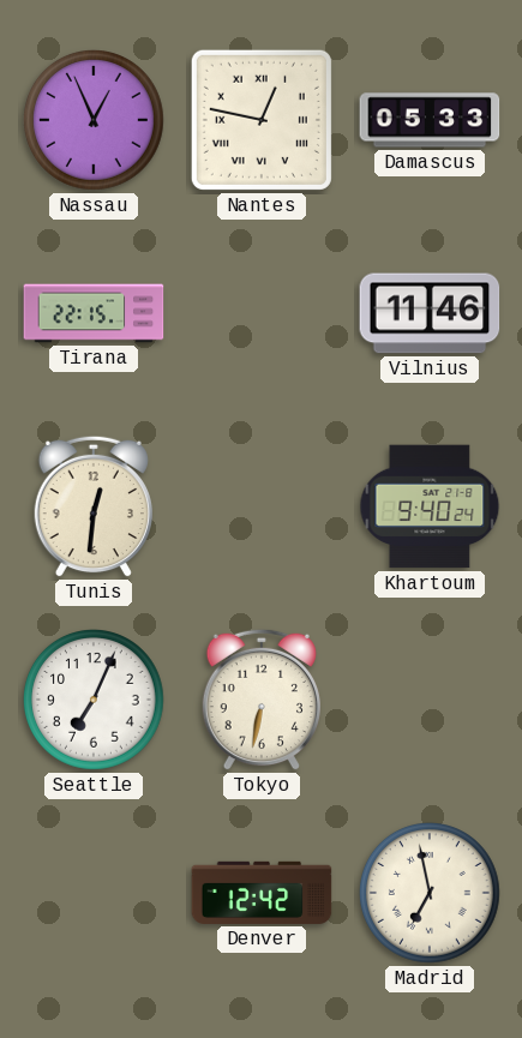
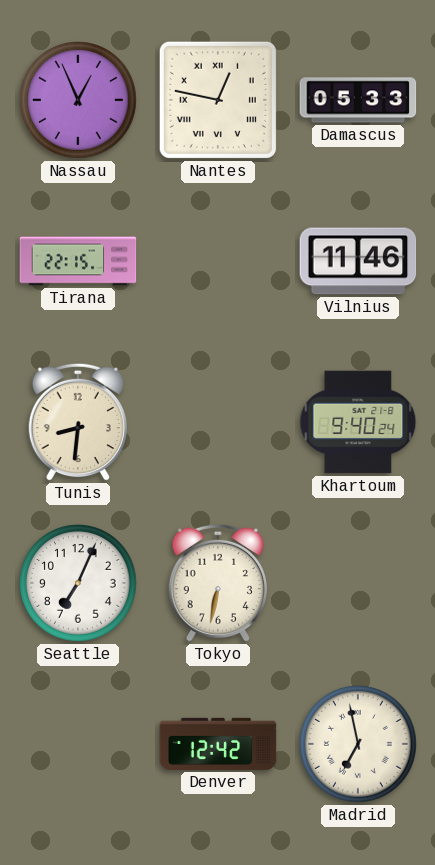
Tunis: 12:31 -> 8:31
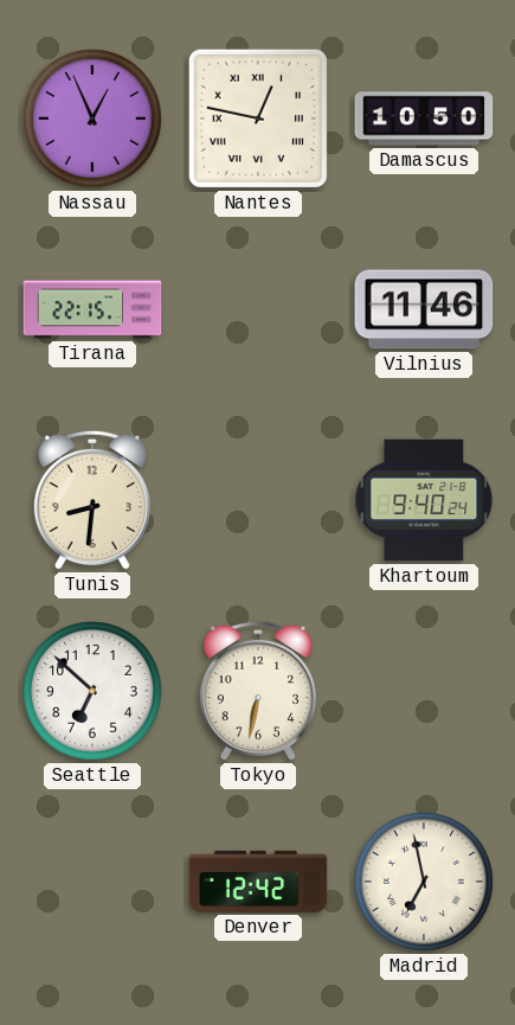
Damascus: 05:33 -> 10:50
Seattle: 7:04 -> 6:52
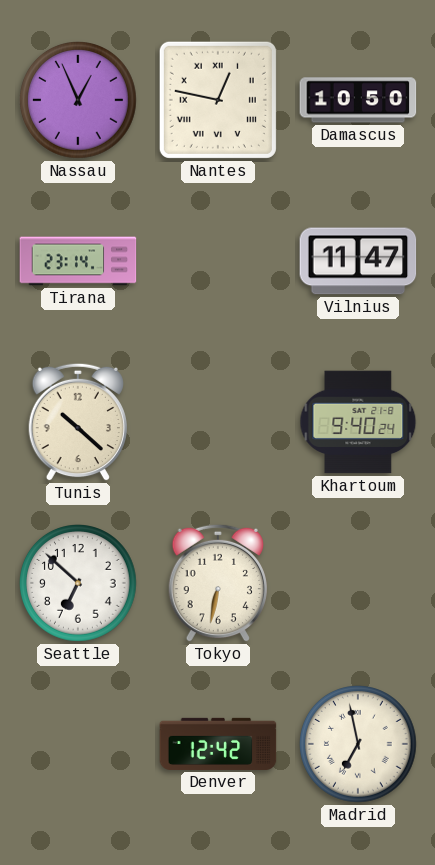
Tirana: 22:15 -> 23:14
Vilnius: 11:46 -> 11:47
Tunis: 8:31 -> 10:22
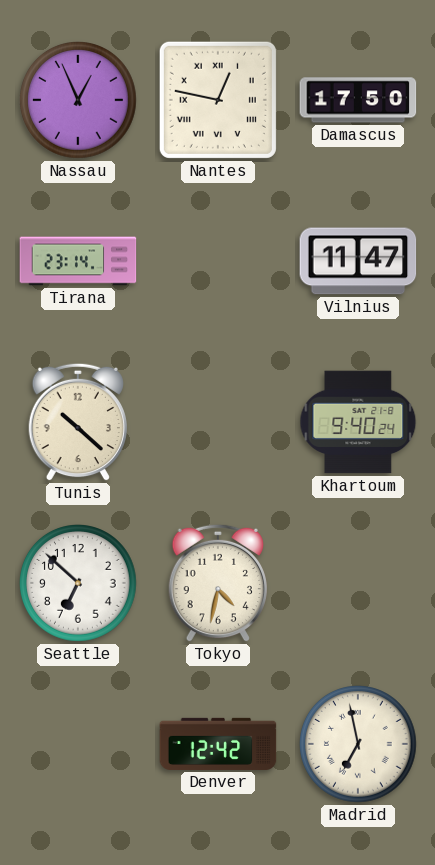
Damascus: 10:50 -> 17:50
Tokyo: 6:32 -> 4:32
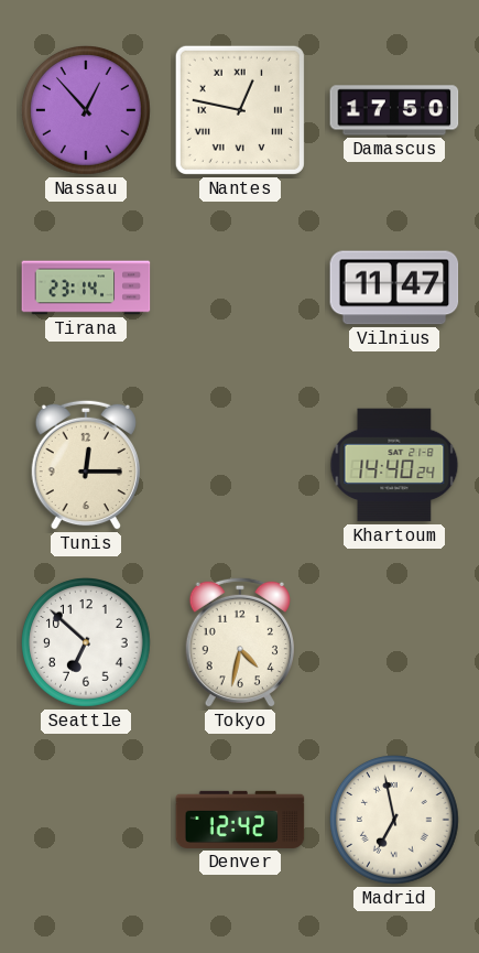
Nassau: 12:56 -> 12:53
Tunis: 10:22 -> 12:15
Khartoum: 9:40 -> 14:40
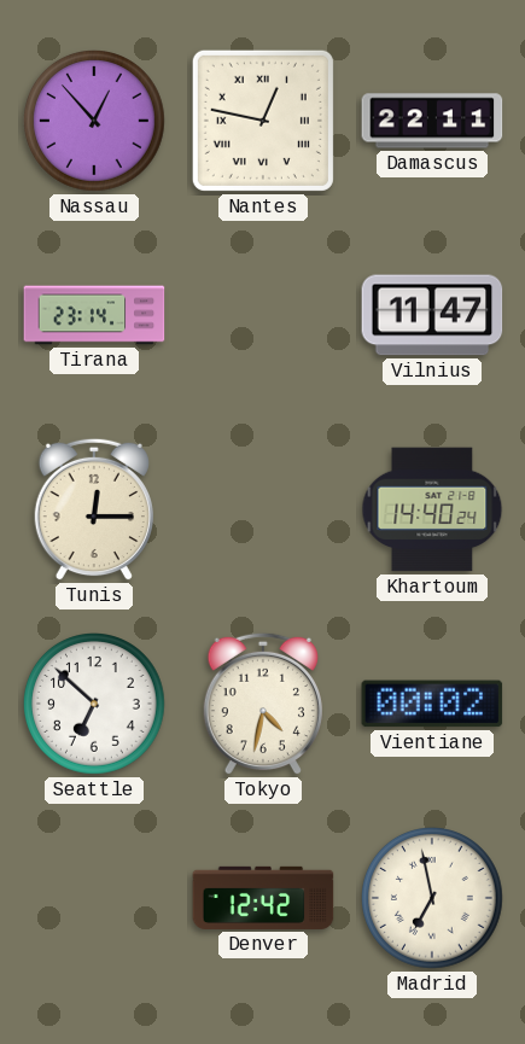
Damascus: 17:50 -> 22:11
Vientiane: none -> 00:02
